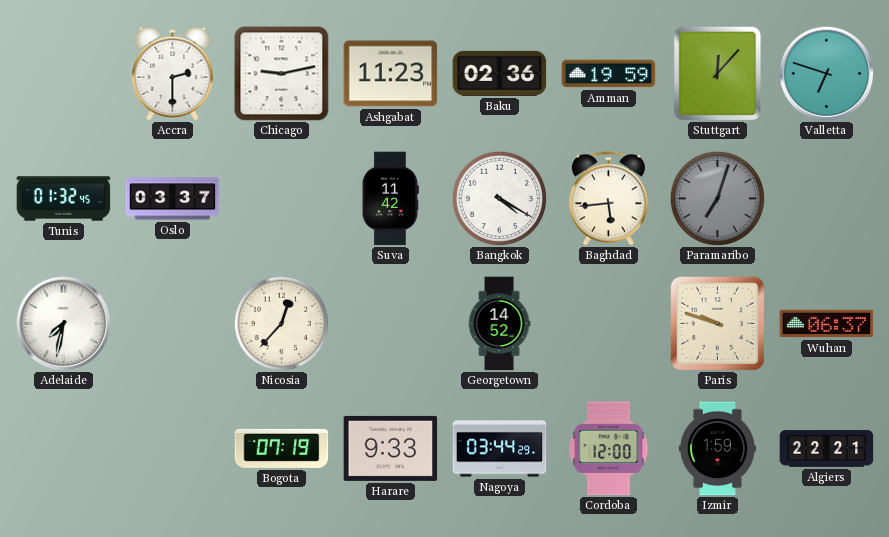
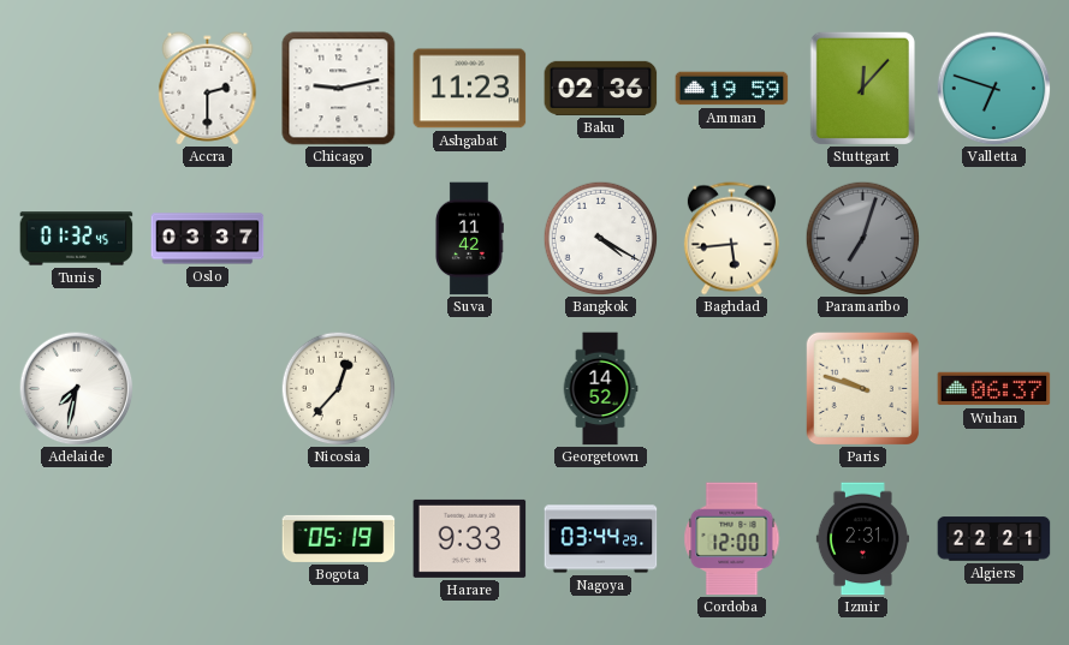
Bogota: 07:19 -> 05:19
Izmir: 1:59 -> 2:31
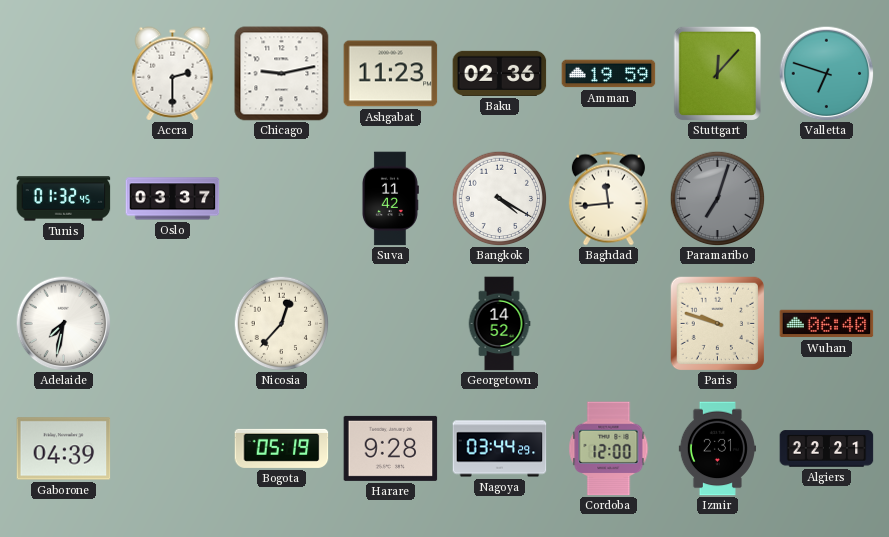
Baghdad: 5:44 -> 11:44
Wuhan: 06:37 -> 06:40
Gaborone: none -> 04:39
Harare: 9:33 -> 9:28
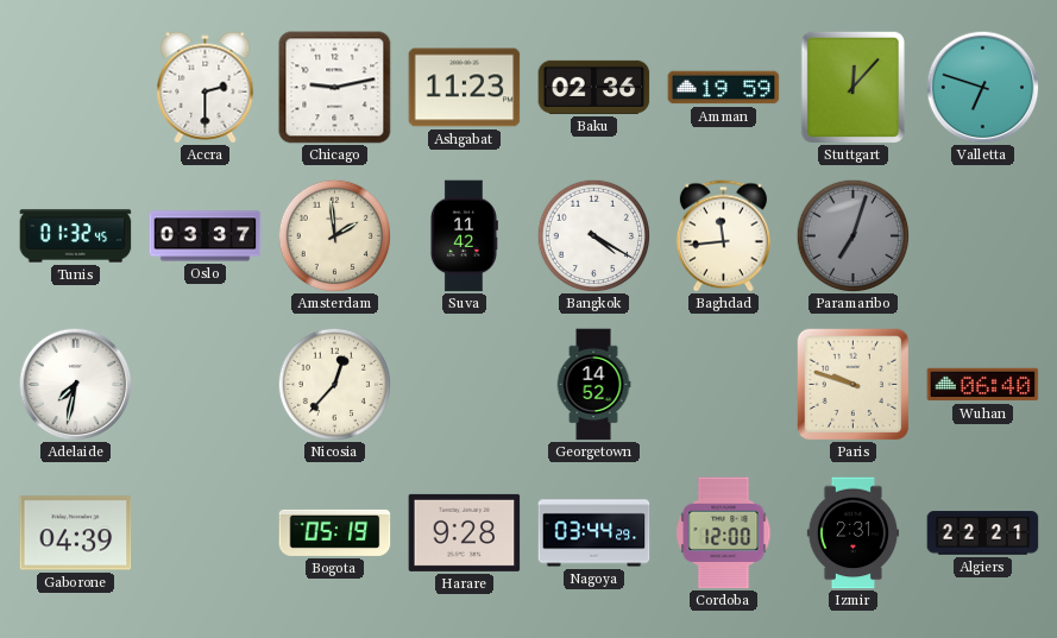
Amsterdam: none -> 1:59
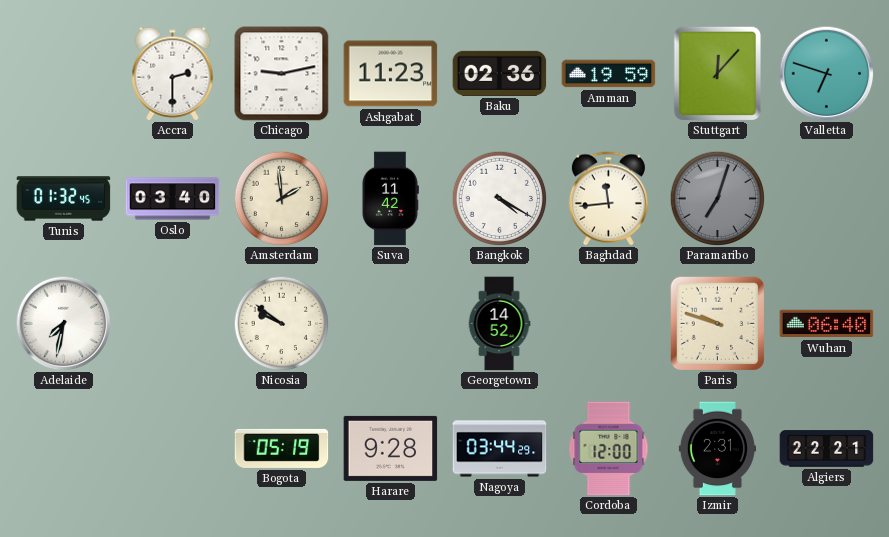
Oslo: 03:37 -> 03:40
Nicosia: 12:37 -> 9:51
Gaborone: 04:39 -> none
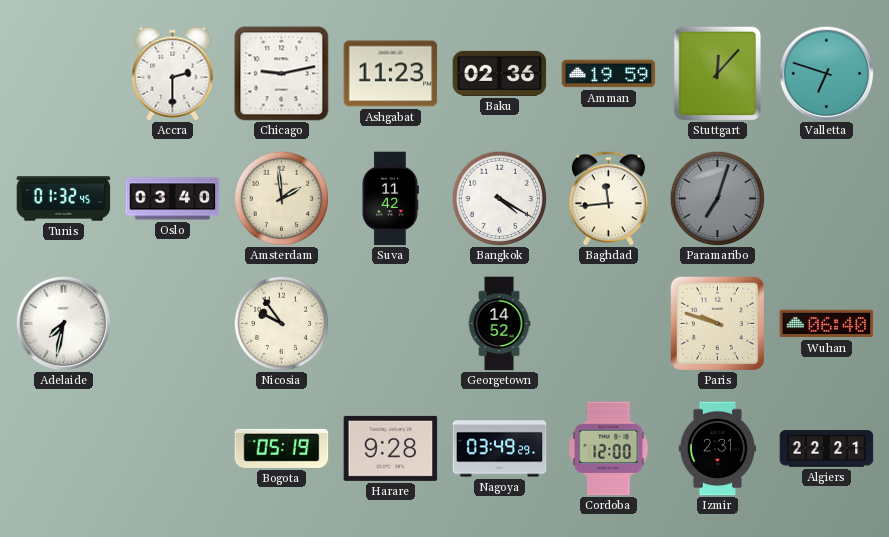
Nicosia: 9:51 -> 9:54
Nagoya: 03:44 -> 03:49
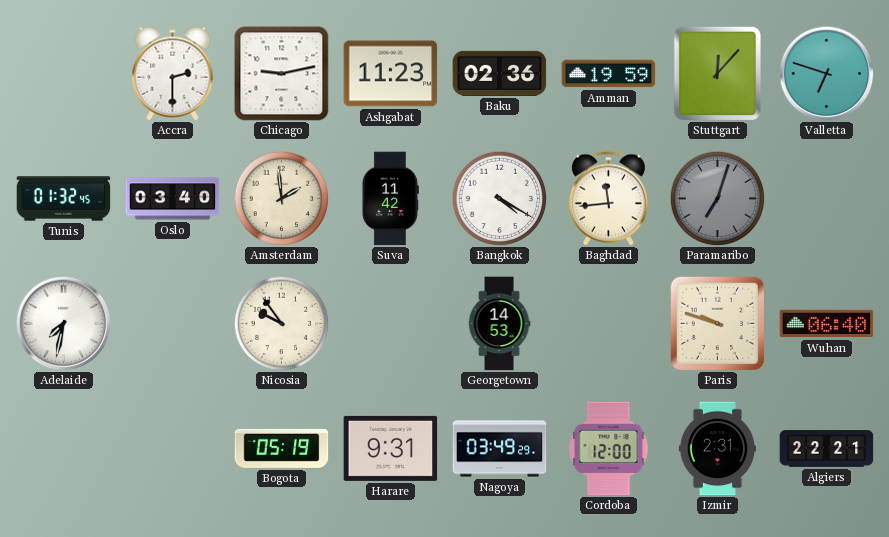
Georgetown: 14:52 -> 14:53
Harare: 9:28 -> 9:31
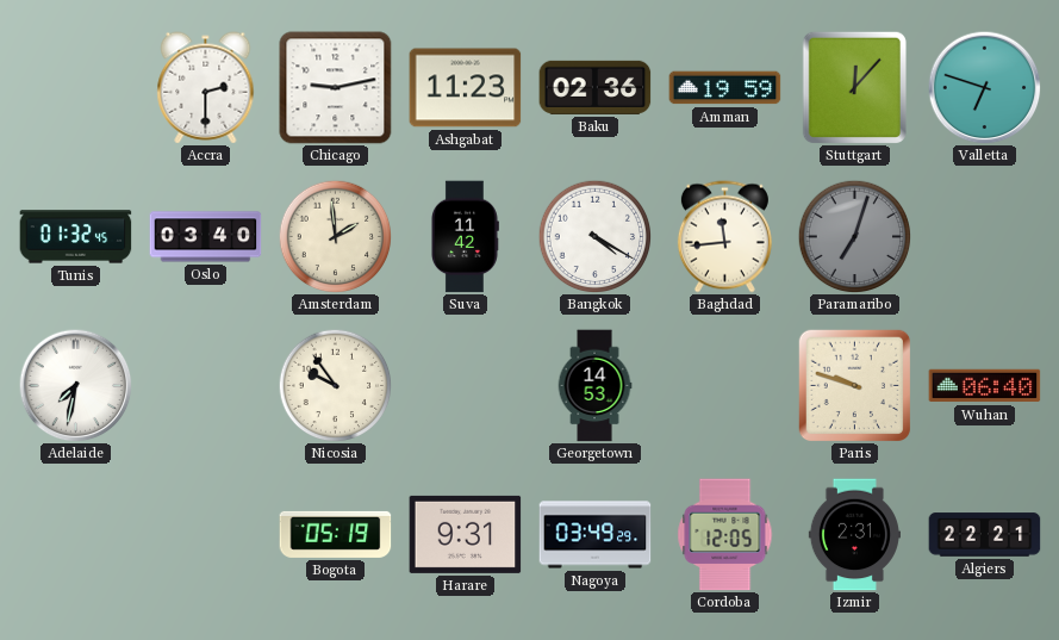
Cordoba: 12:00 -> 12:05
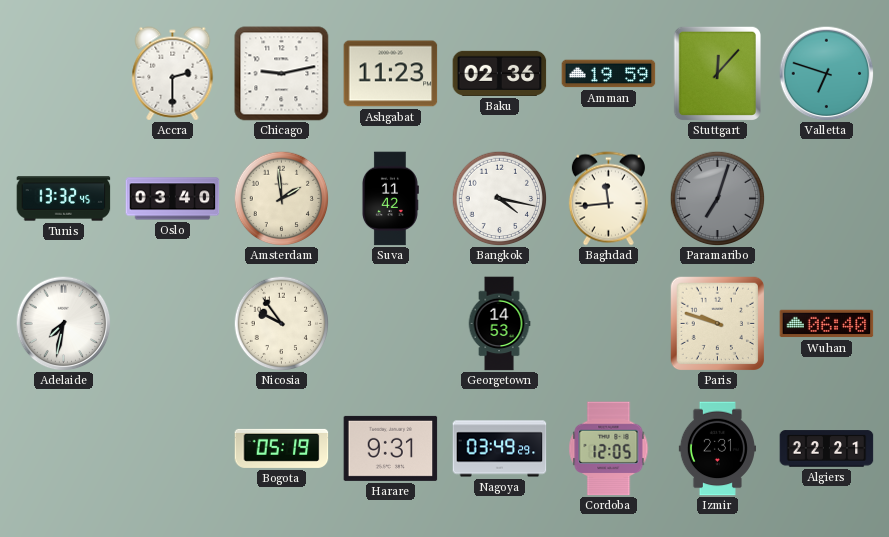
Tunis: 01:32 -> 13:32
Bangkok: 4:20 -> 4:17
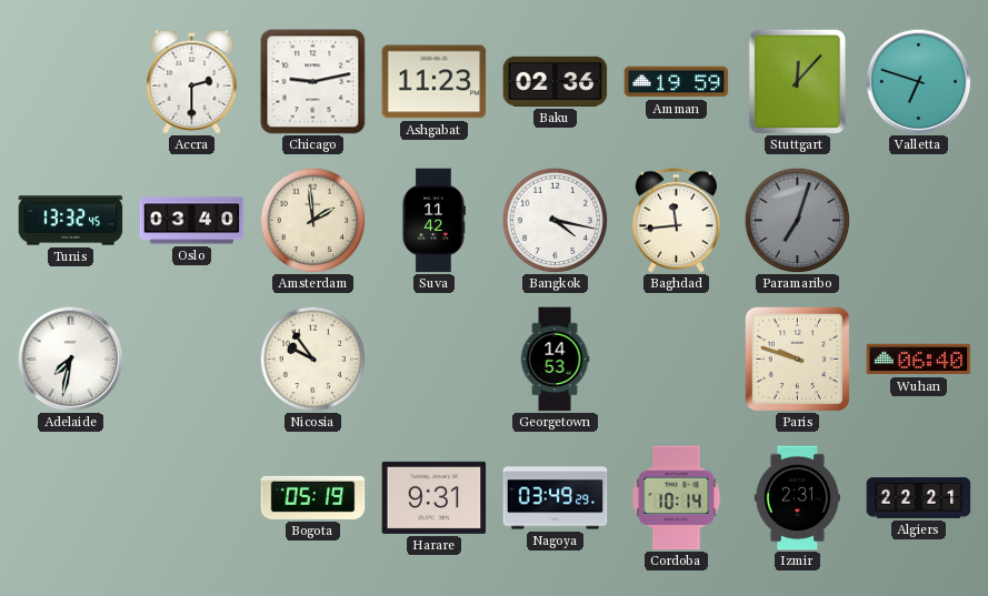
Cordoba: 12:05 -> 10:14
